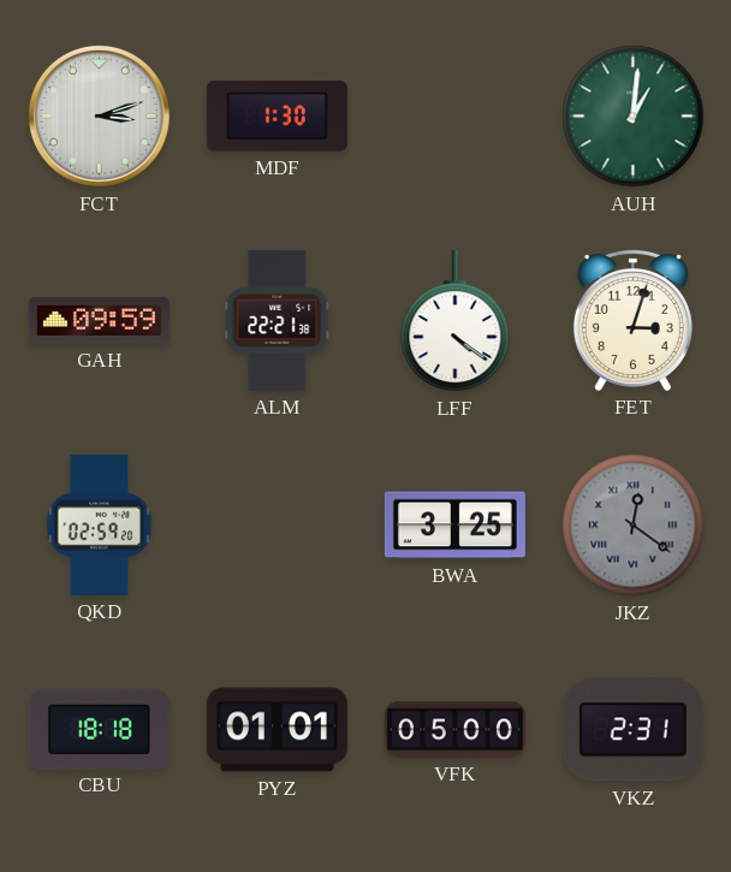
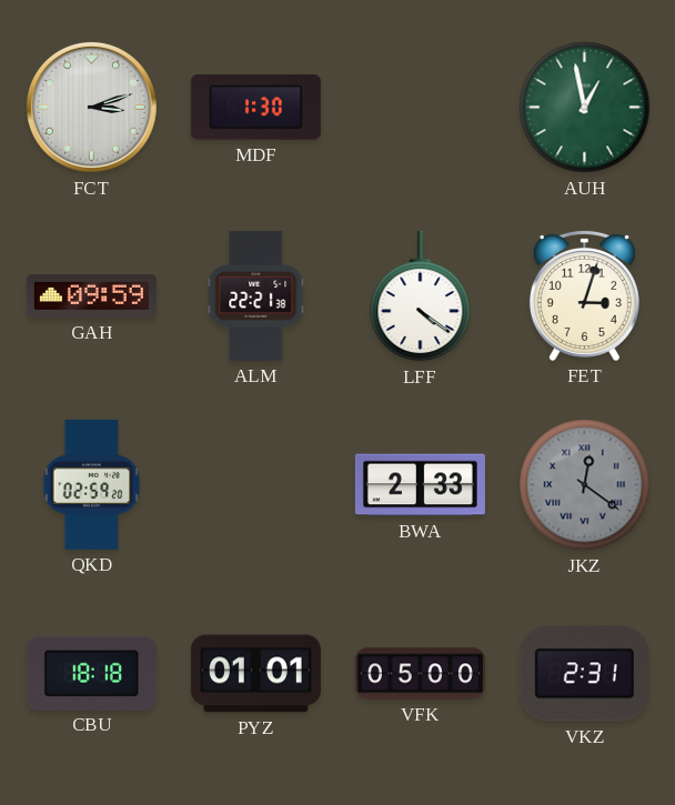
AUH: 1:01 -> 12:58
BWA: 3:25 -> 2:33
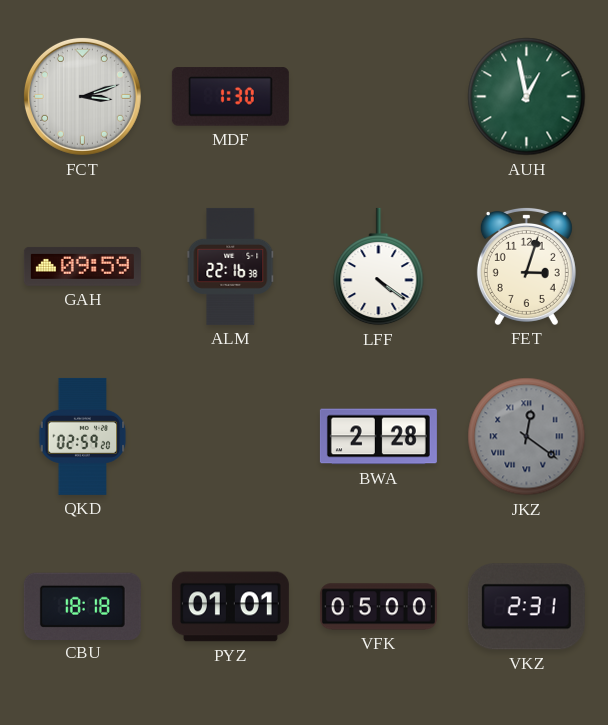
ALM: 22:21 -> 22:16
BWA: 2:33 -> 2:28
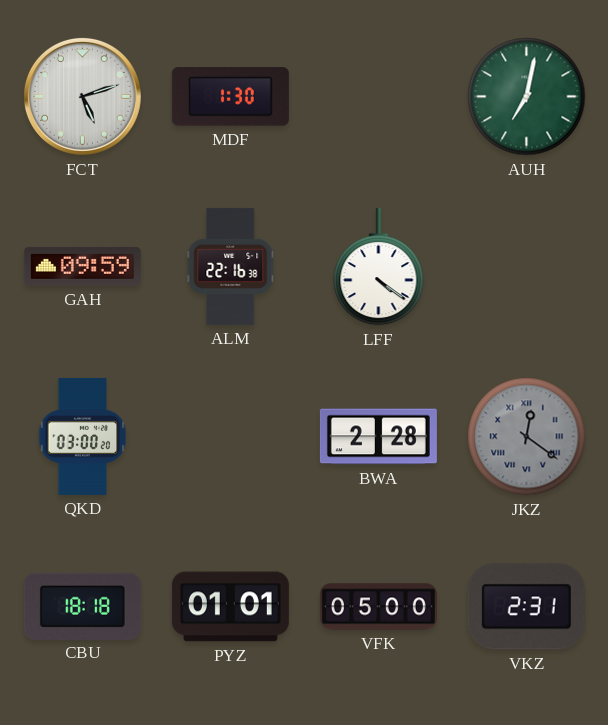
FCT: 3:12 -> 5:12
AUH: 12:58 -> 7:02
FET: 3:03 -> none
QKD: 02:59 -> 03:00
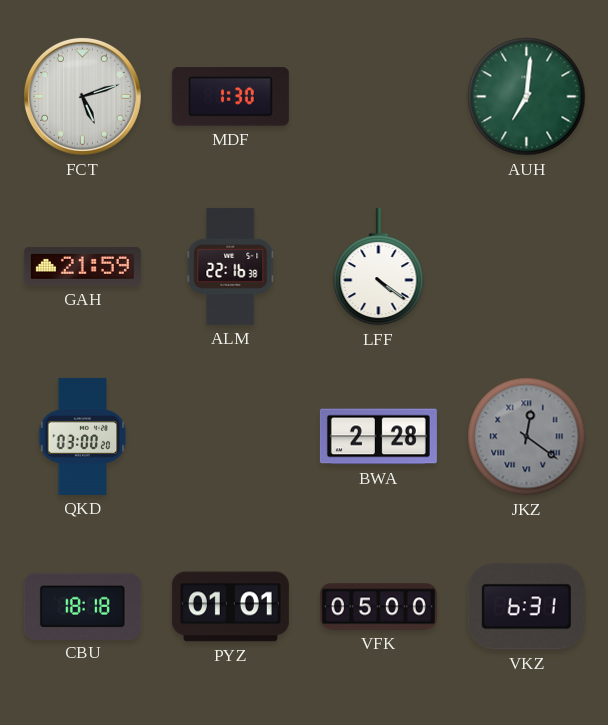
AUH: 7:02 -> 7:01
GAH: 09:59 -> 21:59
VKZ: 2:31 -> 6:31
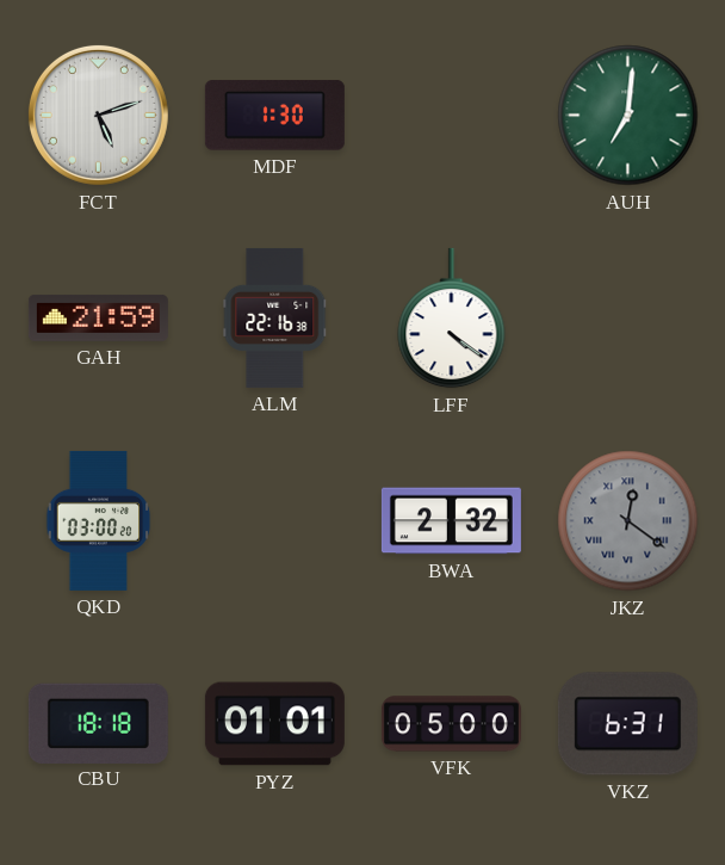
BWA: 2:28 -> 2:32
